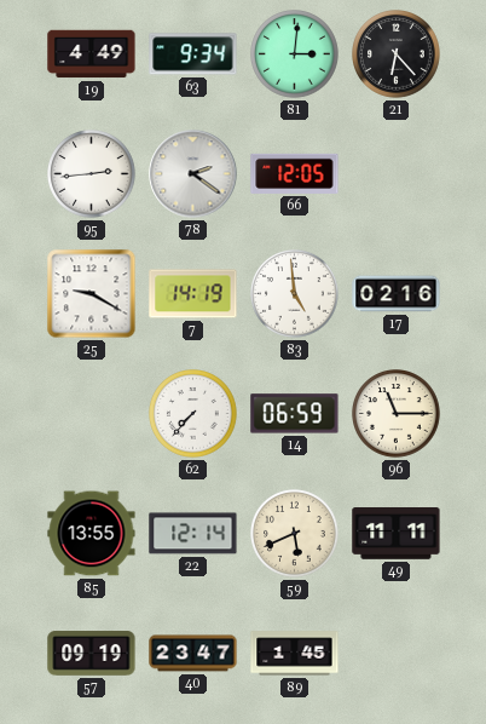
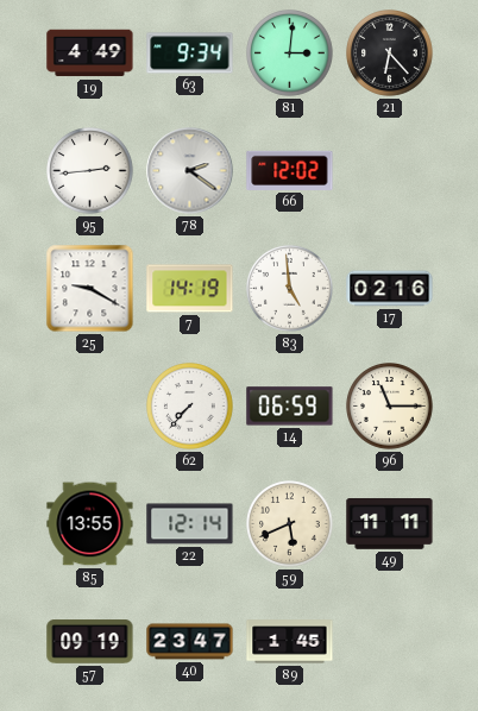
66: 12:05 -> 12:02
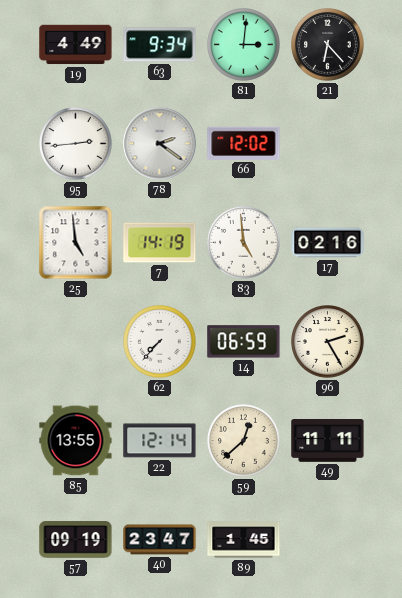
25: 9:20 -> 4:59
96: 11:15 -> 2:25
59: 5:41 -> 12:38
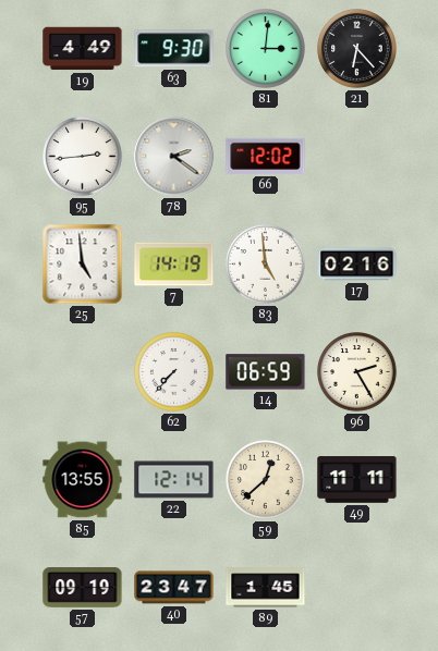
63: 9:34 -> 9:30
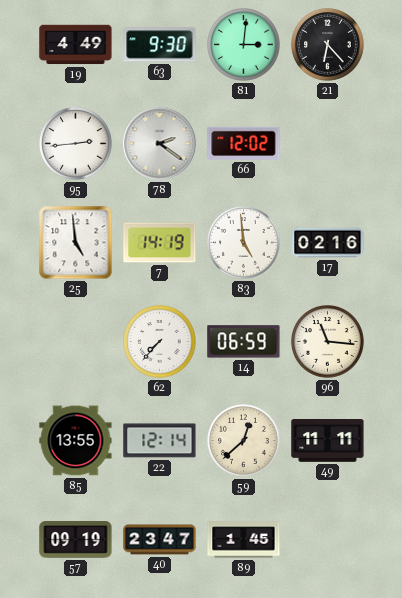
96: 2:25 -> 11:16
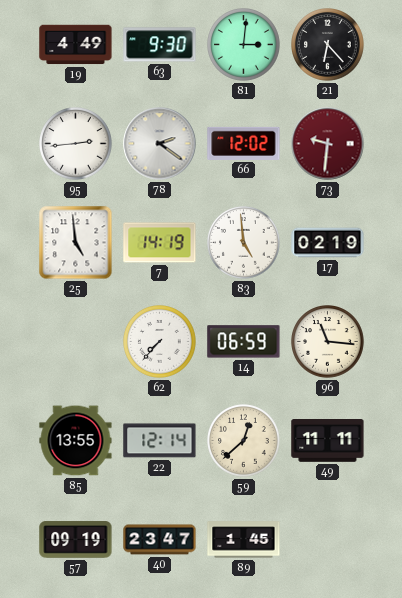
73: none -> 9:31
17: 02:16 -> 02:19
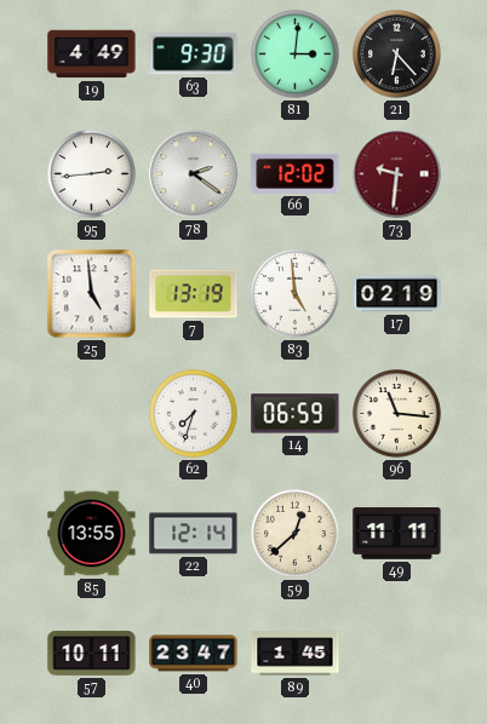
7: 14:19 -> 13:19
62: 7:37 -> 7:33
57: 09:19 -> 10:11
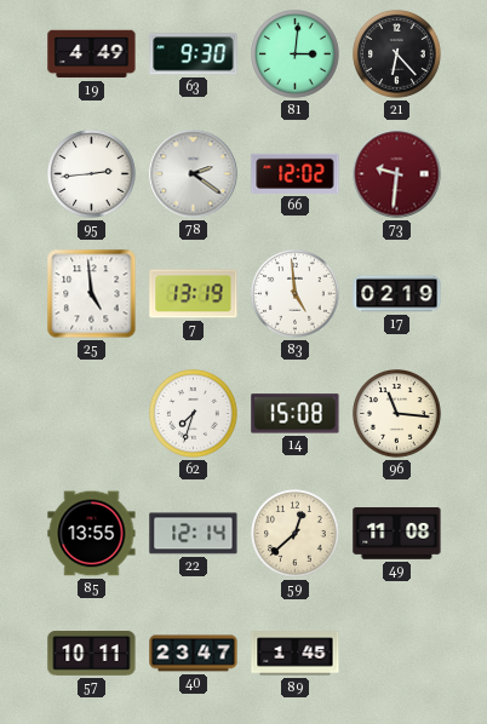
14: 06:59 -> 15:08
49: 11:11 -> 11:08
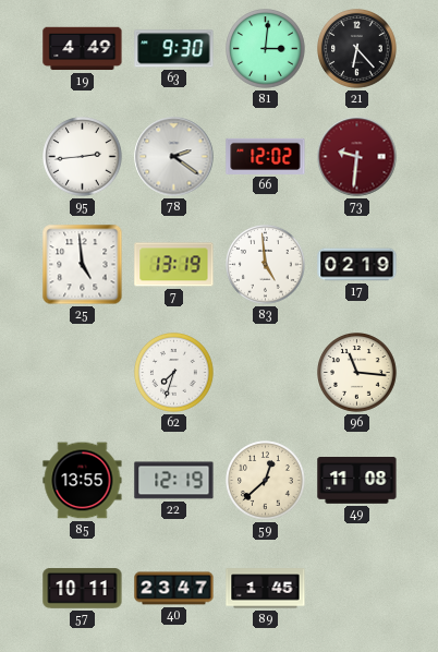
14: 15:08 -> none
22: 12:14 -> 12:19
